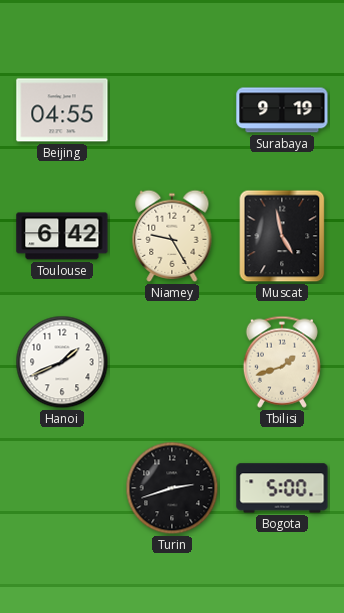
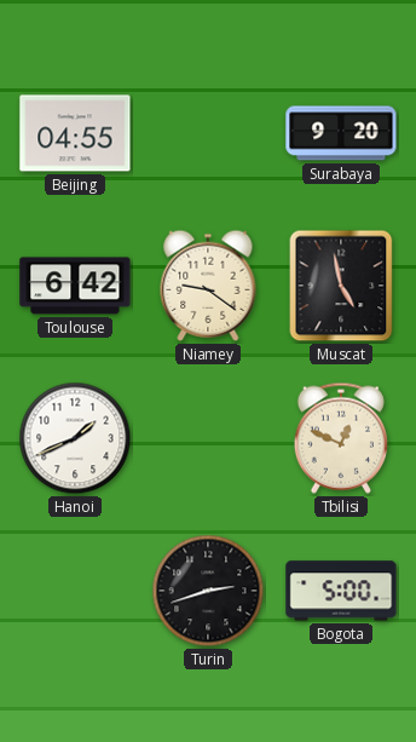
Surabaya: 9:19 -> 9:20
Niamey: 9:25 -> 9:21
Tbilisi: 1:42 -> 12:49
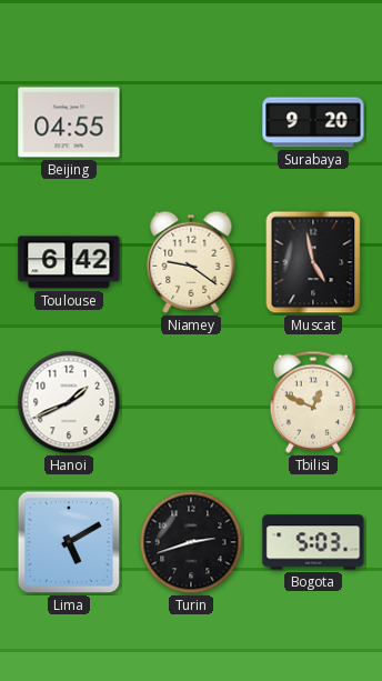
Lima: none -> 5:10
Bogota: 5:00 -> 5:03
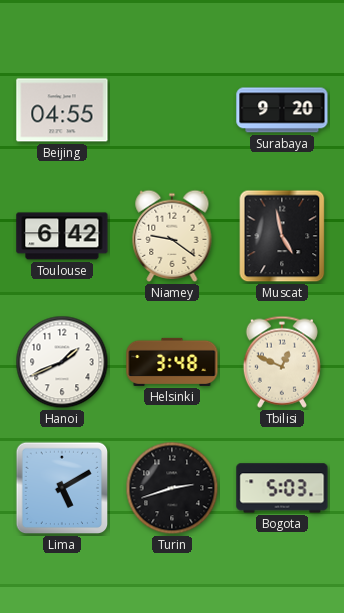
Helsinki: none -> 3:48
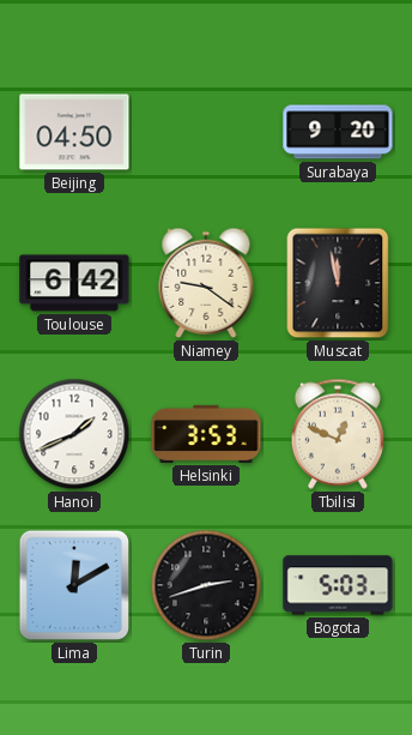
Beijing: 04:55 -> 04:50
Muscat: 4:58 -> 11:58
Helsinki: 3:48 -> 3:53
Lima: 5:10 -> 12:10
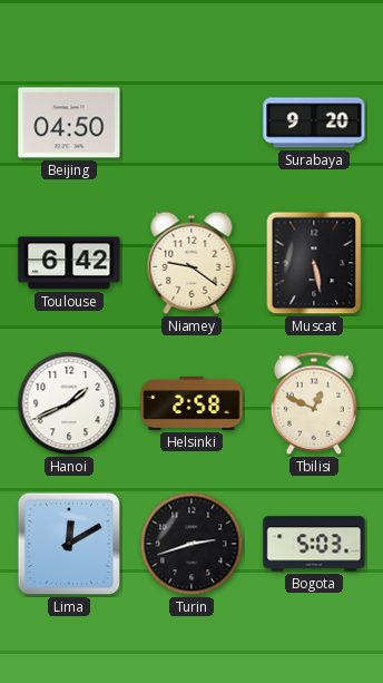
Muscat: 11:58 -> 5:28
Helsinki: 3:53 -> 2:58
